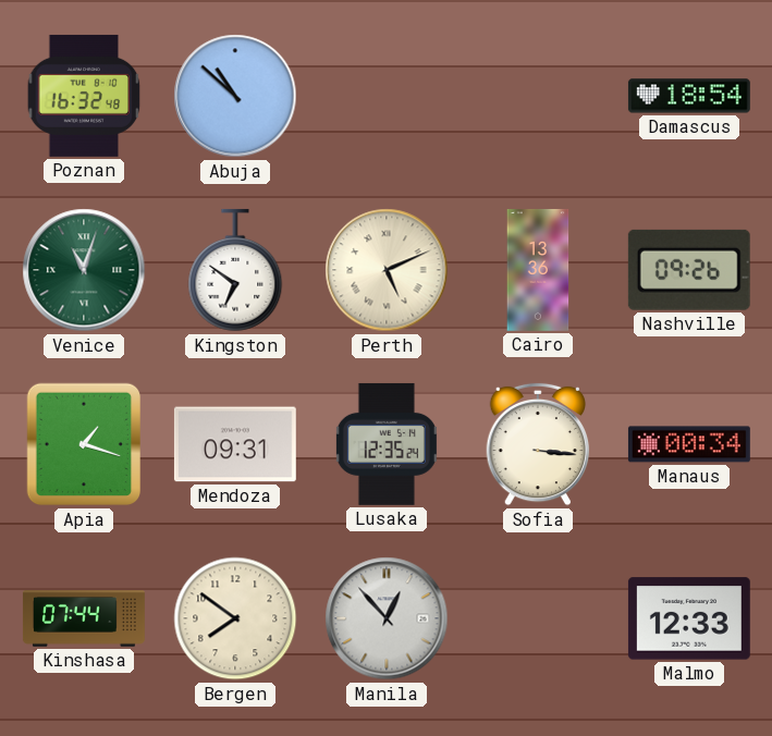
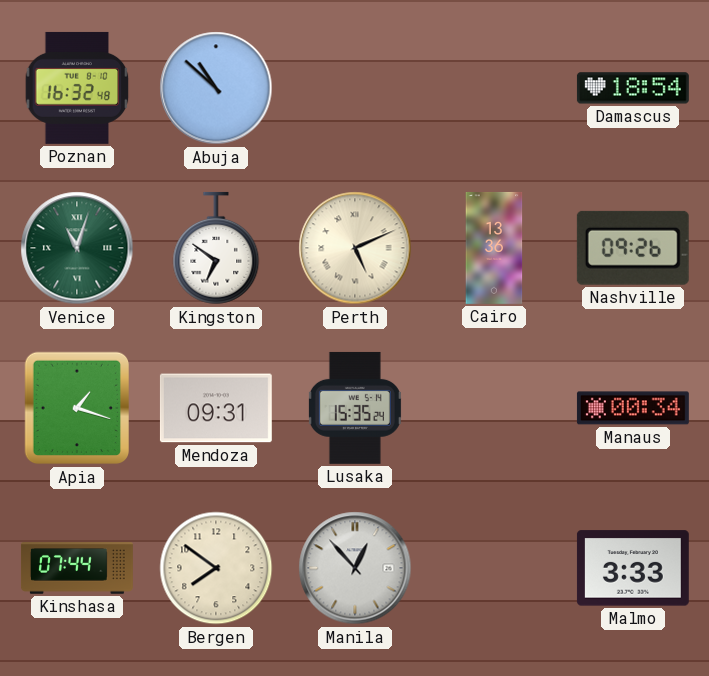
Lusaka: 12:35 -> 15:35
Sofia: 3:16 -> none
Malmo: 12:33 -> 3:33
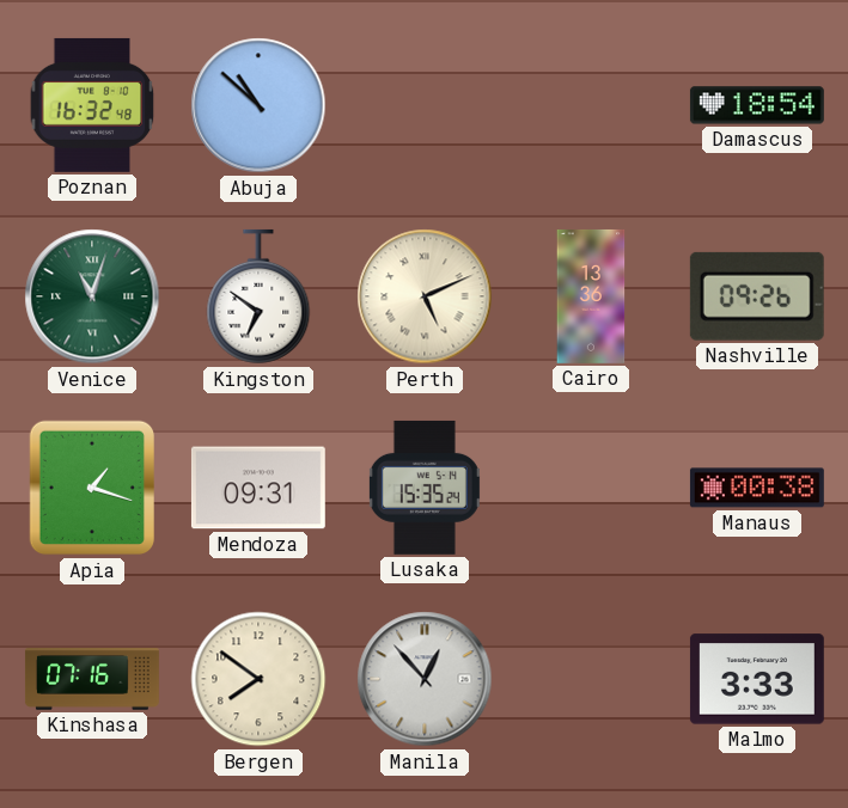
Manaus: 00:34 -> 00:38
Kinshasa: 07:44 -> 07:16
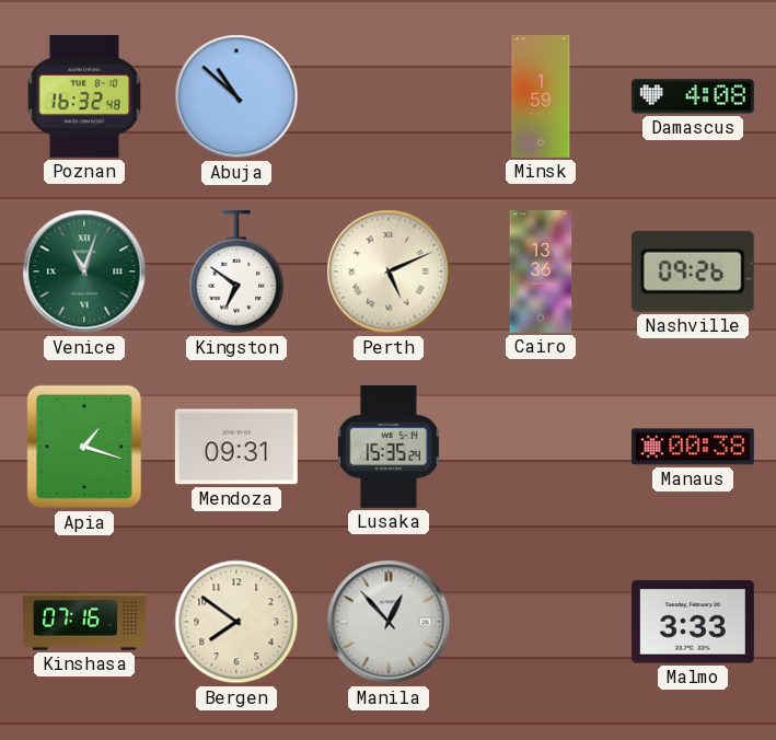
Minsk: none -> 1:59
Damascus: 18:54 -> 4:08
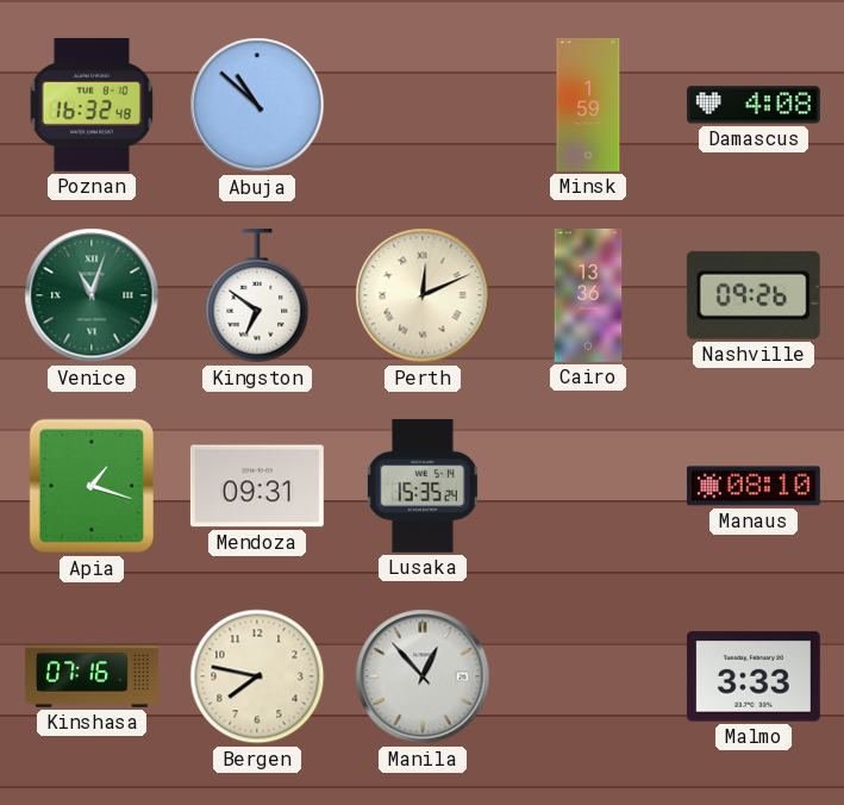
Perth: 5:11 -> 12:11
Manaus: 00:38 -> 08:10
Bergen: 7:51 -> 7:47
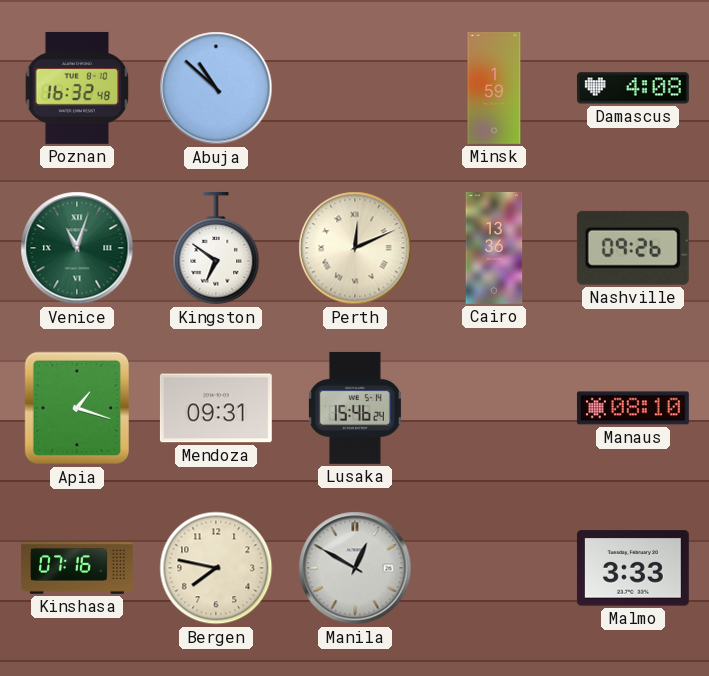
Lusaka: 15:35 -> 15:46
Manila: 12:53 -> 12:50
